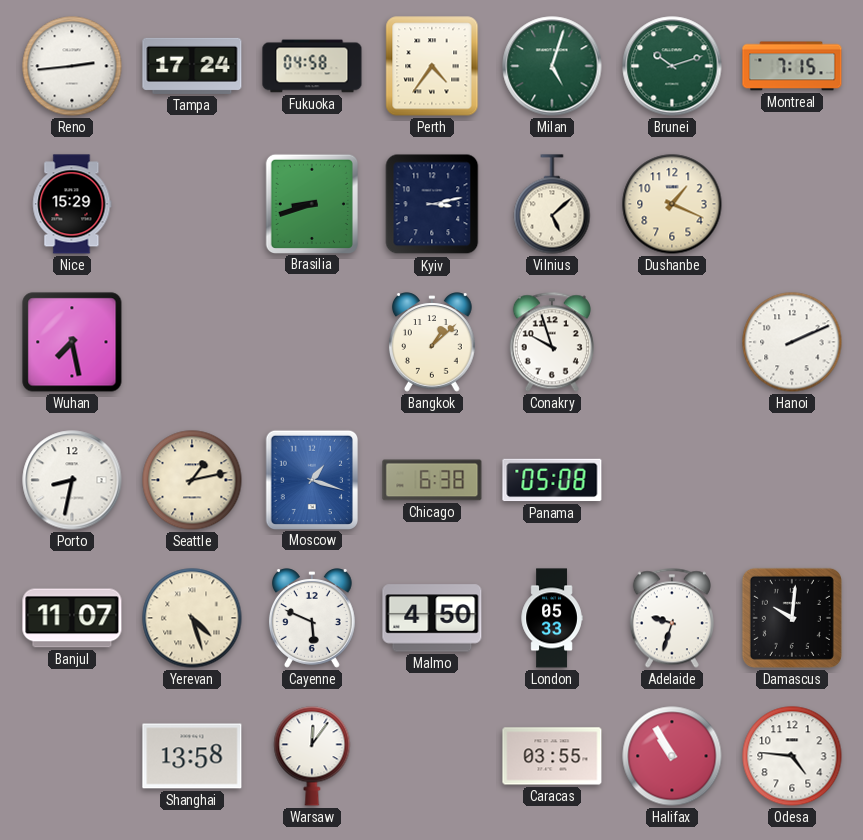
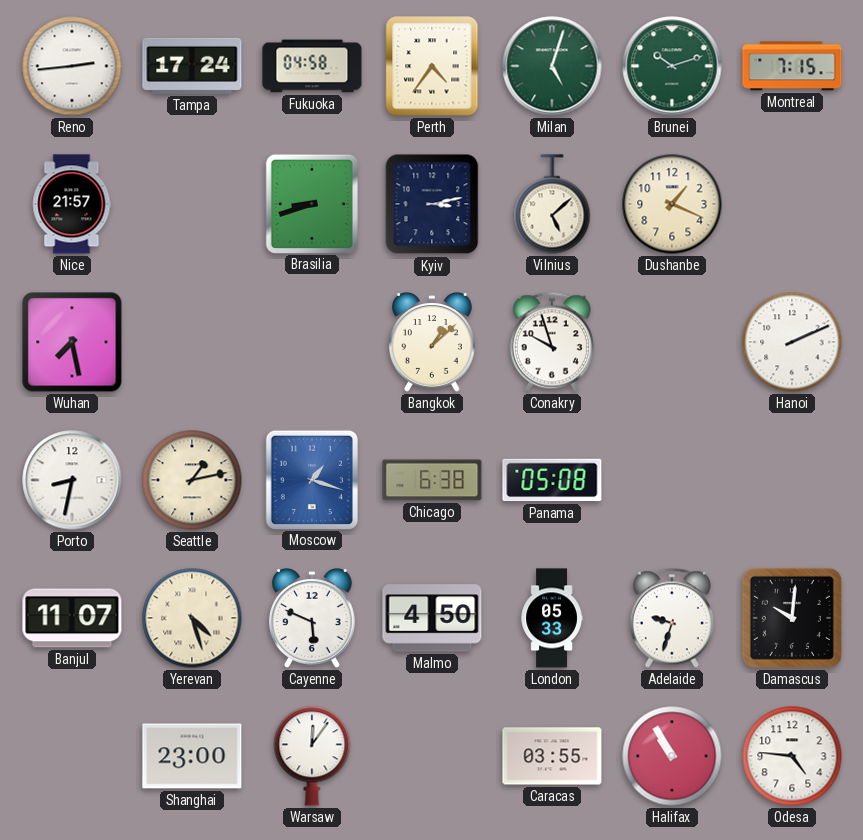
Nice: 15:29 -> 21:57
Shanghai: 13:58 -> 23:00
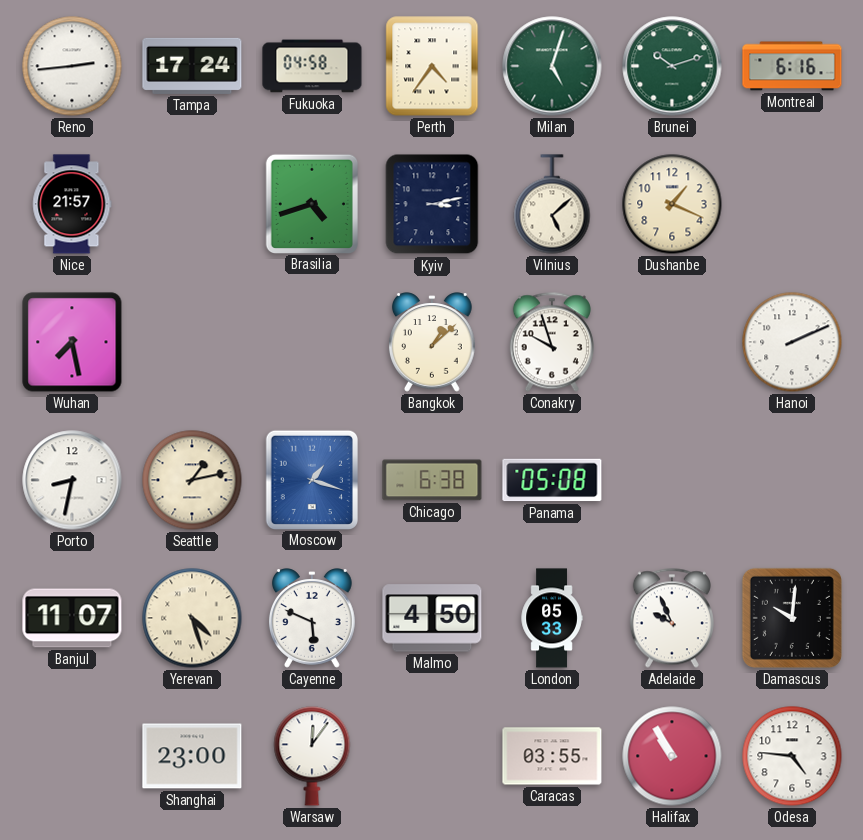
Montreal: 7:15 -> 6:16
Brasilia: 8:42 -> 4:42
Adelaide: 9:33 -> 9:56
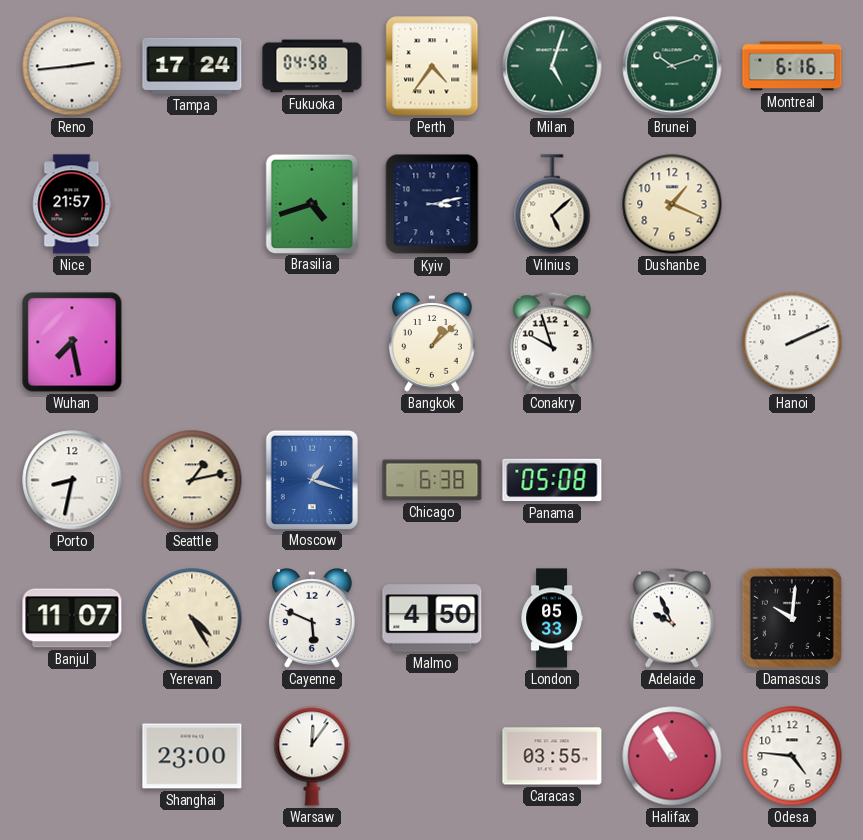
Yerevan: 4:27 -> 4:25
